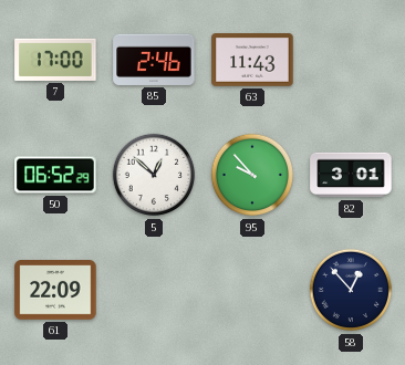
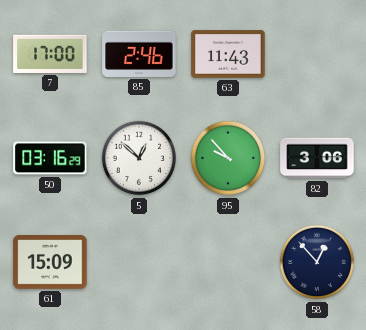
50: 06:52 -> 03:16
82: 3:01 -> 3:06
61: 22:09 -> 15:09
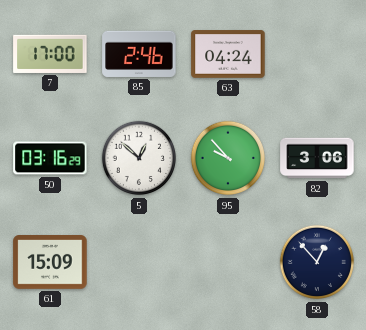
63: 11:43 -> 04:24
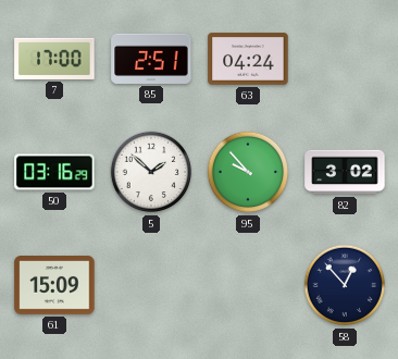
85: 2:46 -> 2:51
5: 12:52 -> 1:52
82: 3:06 -> 3:02
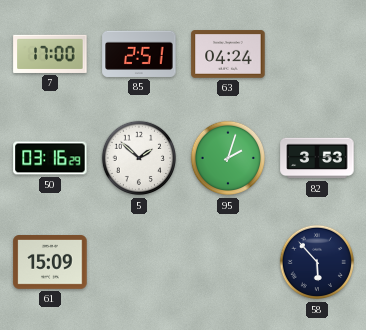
95: 9:53 -> 2:03
82: 3:02 -> 3:53
58: 12:53 -> 5:53
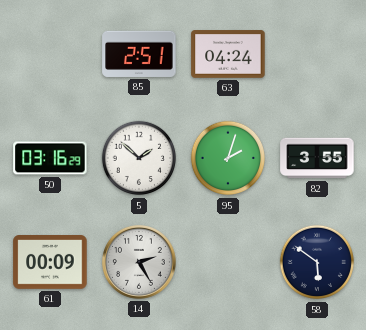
7: 17:00 -> none
82: 3:53 -> 3:55
61: 15:09 -> 00:09
14: none -> 2:25
58: 5:53 -> 5:51
